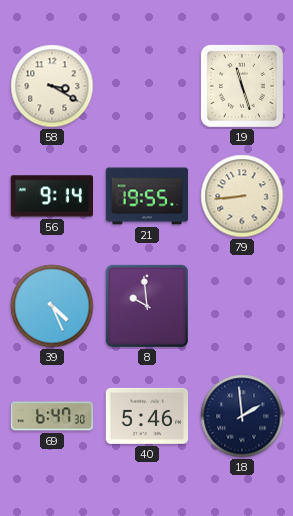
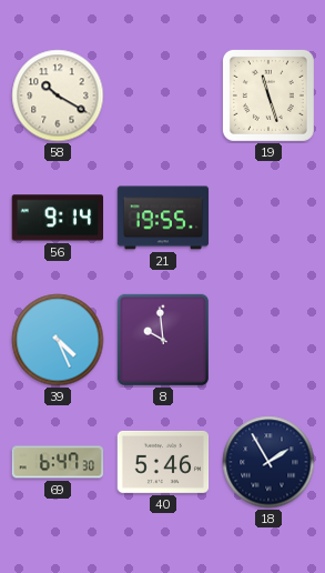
58: 3:20 -> 10:20
79: 8:44 -> none
18: 1:59 -> 1:55
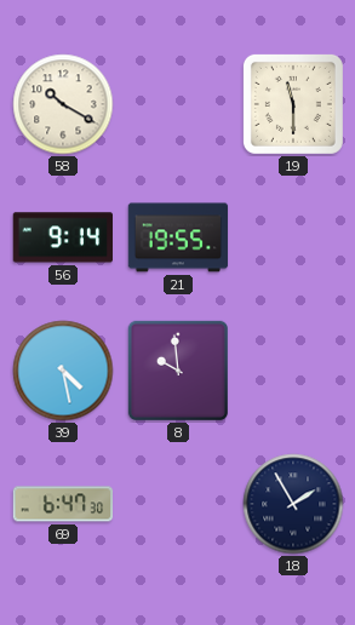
19: 11:27 -> 11:30
39: 4:26 -> 4:28
40: 5:46 -> none
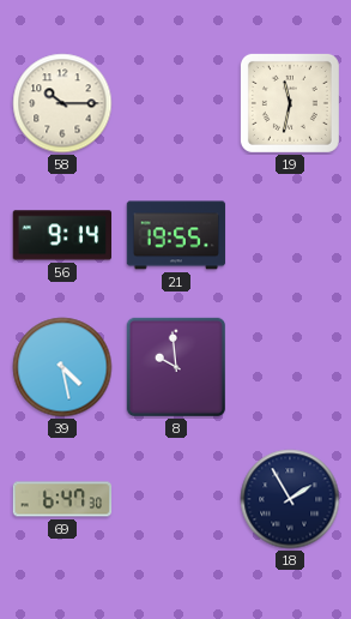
58: 10:20 -> 10:15
19: 11:30 -> 11:32
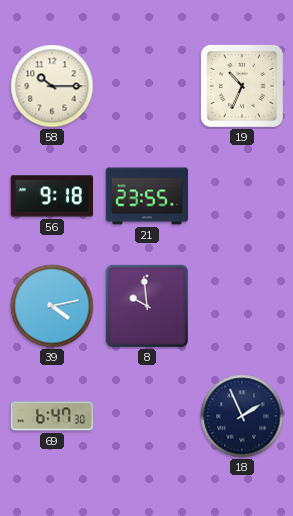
19: 11:32 -> 10:34
56: 9:14 -> 9:18
21: 19:55 -> 23:55
39: 4:28 -> 4:13
18: 1:55 -> 1:56
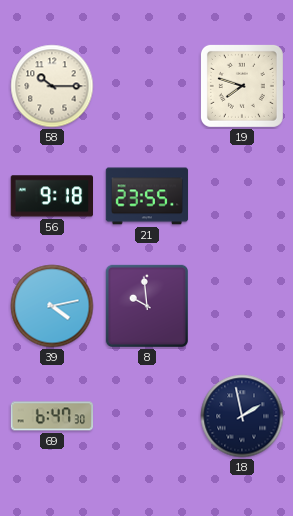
19: 10:34 -> 7:48
18: 1:56 -> 1:58
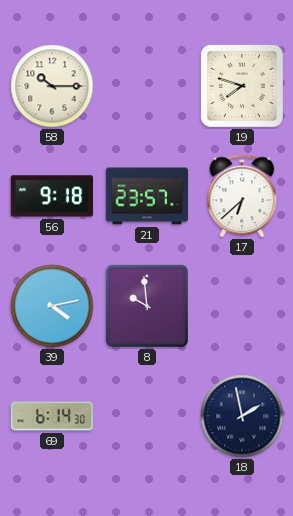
21: 23:55 -> 23:57
17: none -> 6:38
69: 6:47 -> 6:14
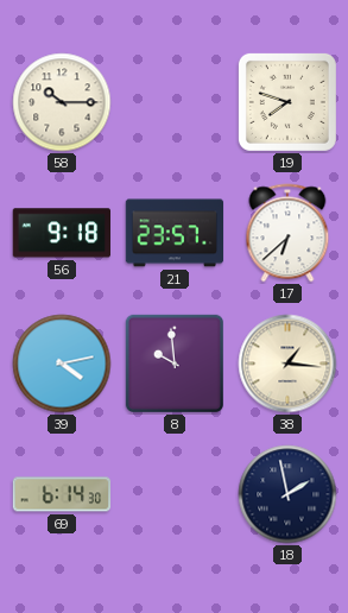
38: none -> 1:16
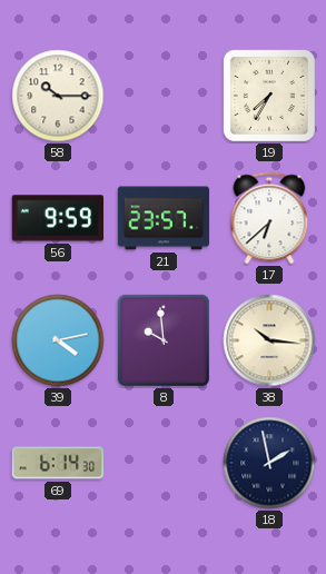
19: 7:48 -> 7:35
56: 9:18 -> 9:59
38: 1:16 -> 10:16
